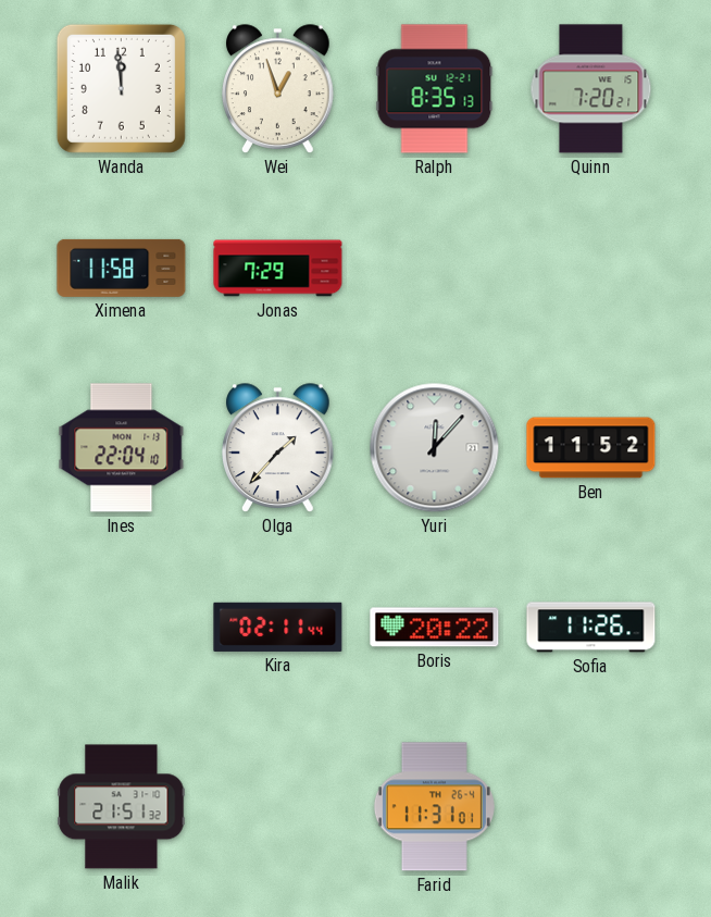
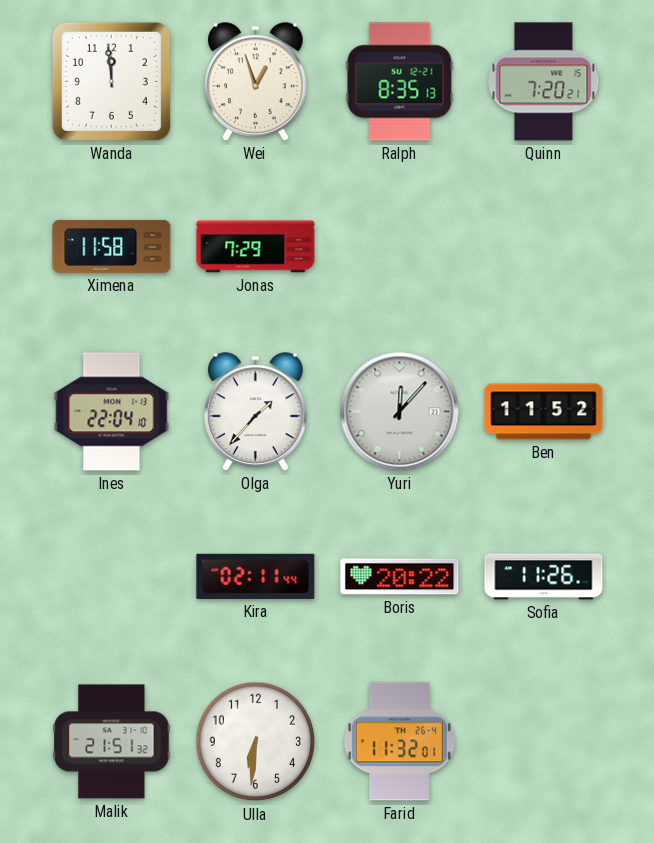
Ulla: none -> 6:31
Farid: 11:31 -> 11:32
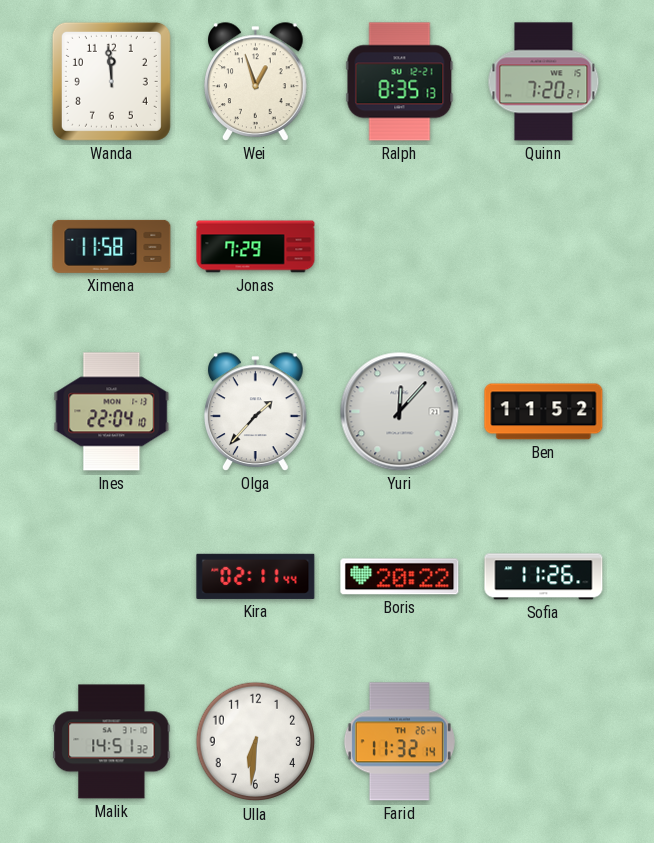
Malik: 21:51 -> 14:51
Farid: 11:32:01 -> 11:32:14
